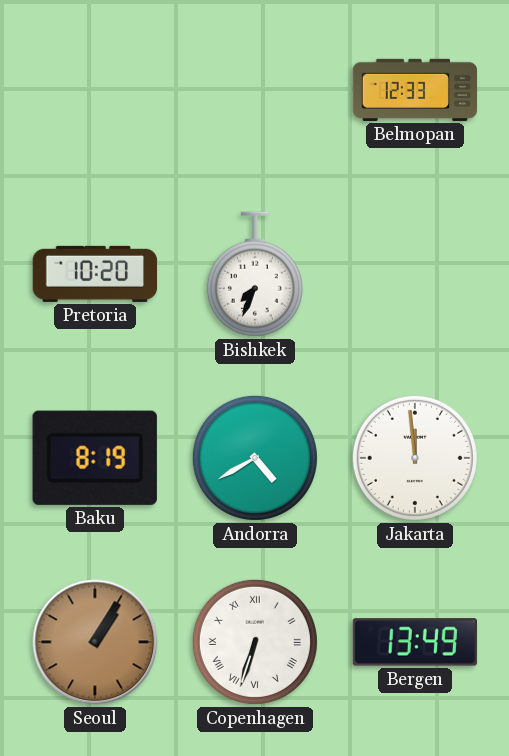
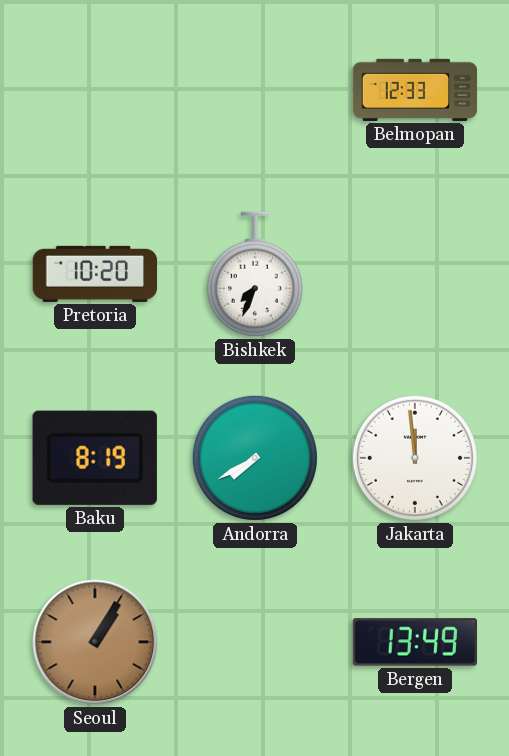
Andorra: 4:40 -> 7:40
Copenhagen: 6:33 -> none
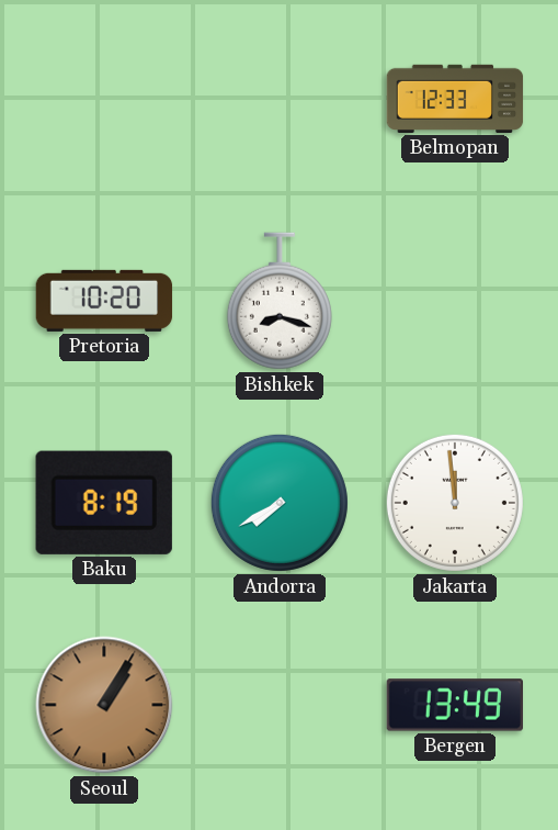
Bishkek: 7:34 -> 8:18
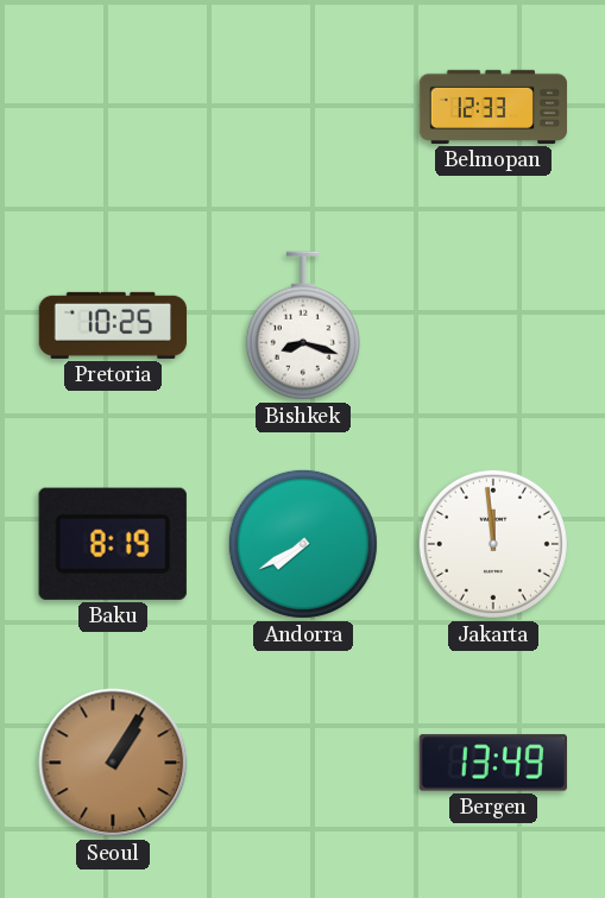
Pretoria: 10:20 -> 10:25
